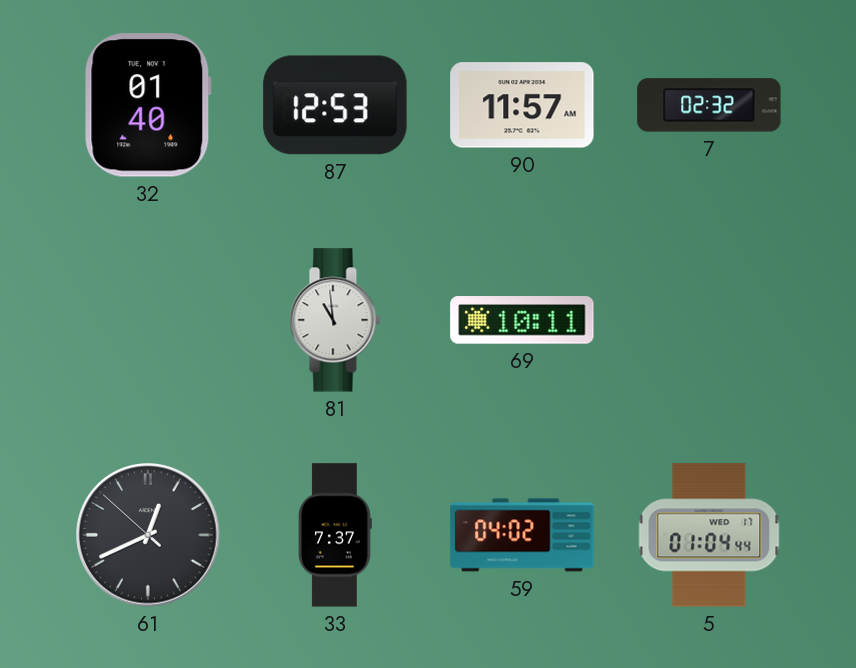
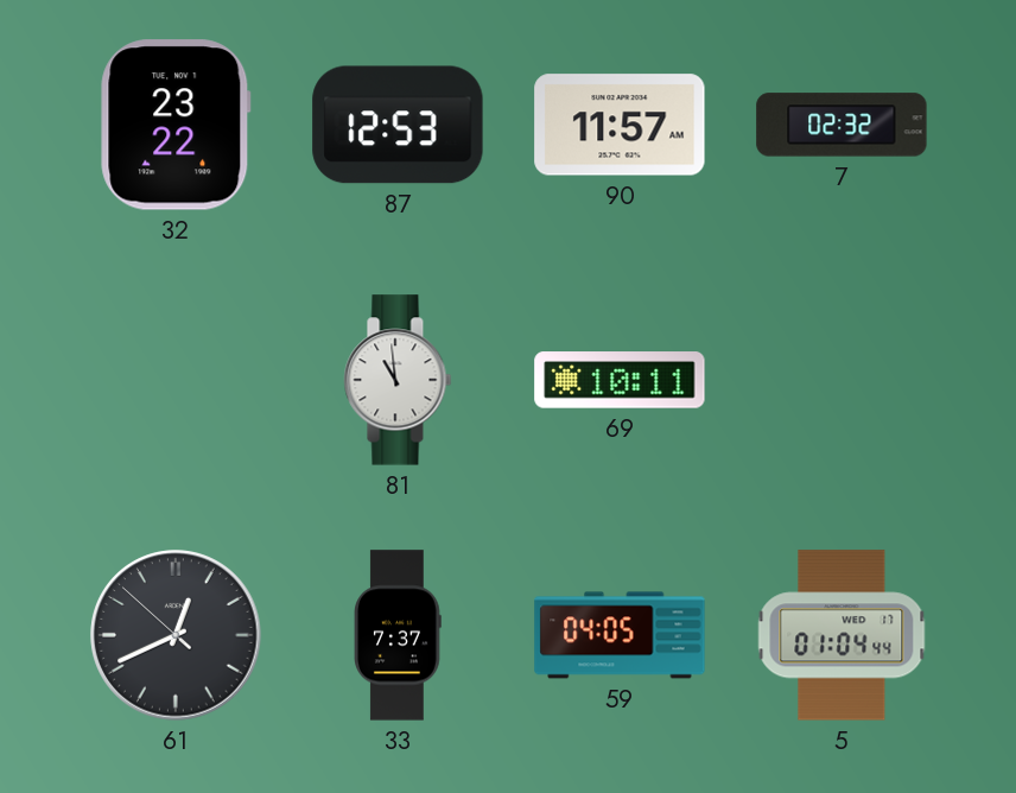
32: 01:40 -> 23:22
59: 04:02 -> 04:05
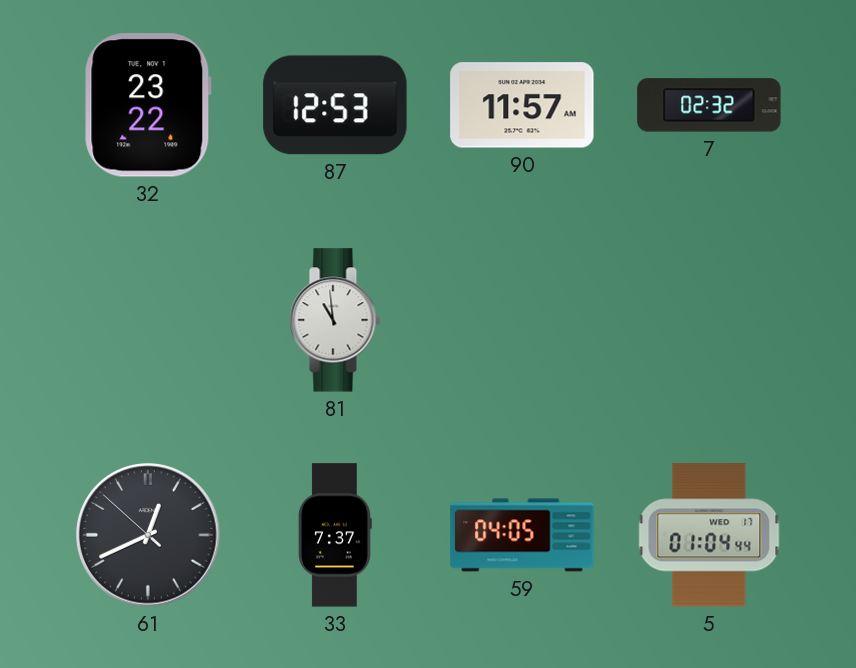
69: 10:11 -> none
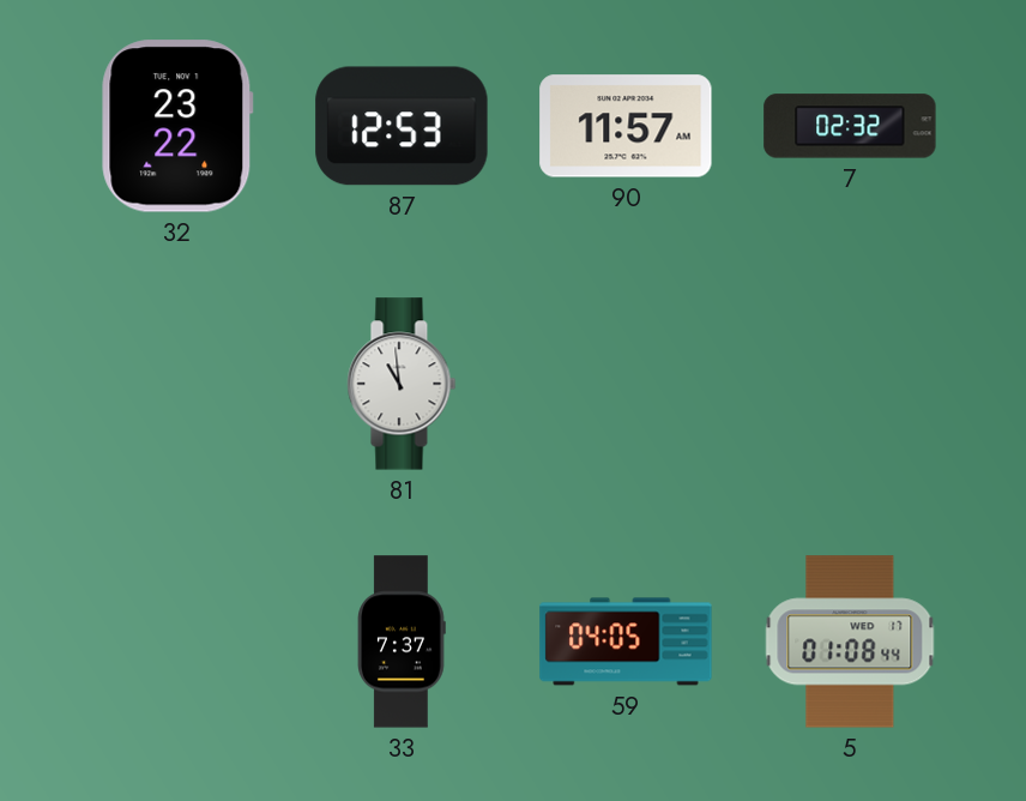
61: 12:40 -> none
5: 01:04 -> 01:08
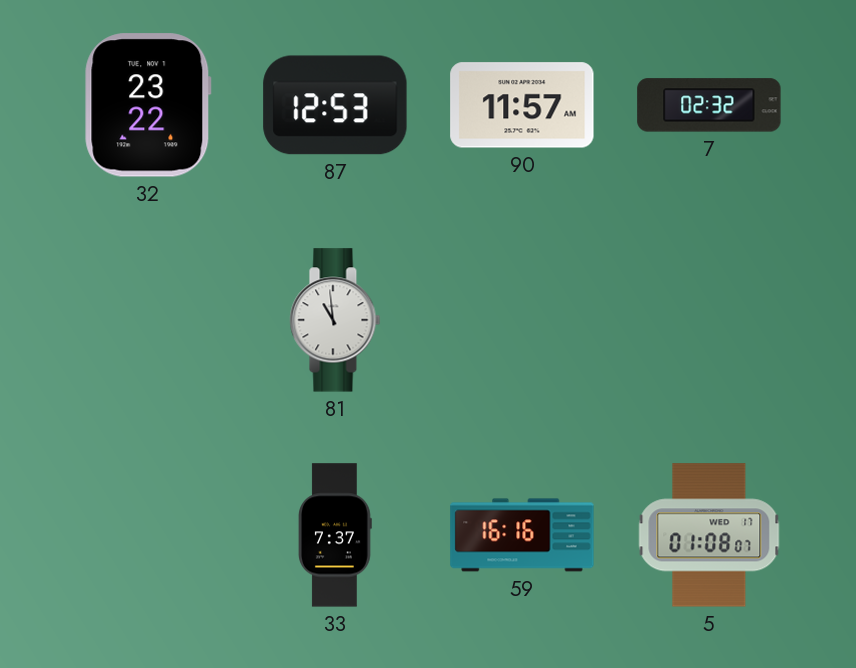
59: 04:05 -> 16:16
5: 01:08:44 -> 01:08:07
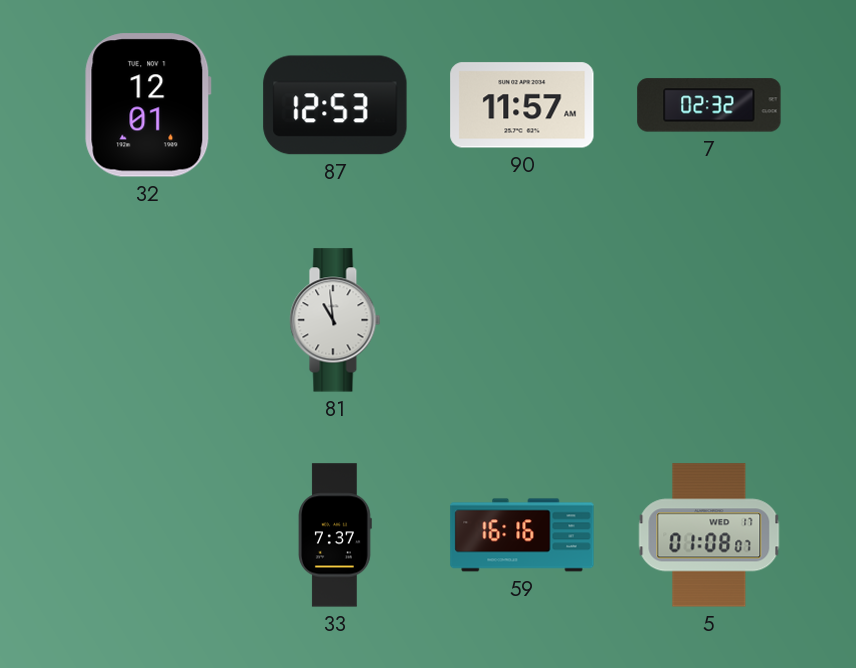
32: 23:22 -> 12:01
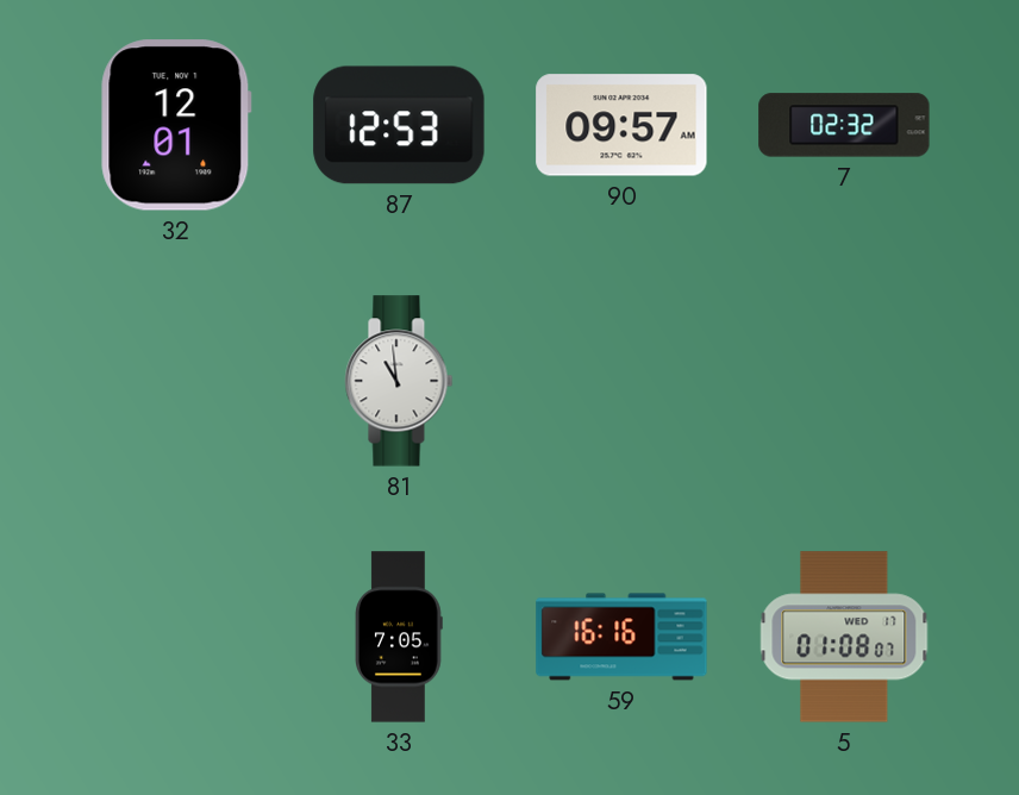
90: 11:57 -> 09:57
33: 7:37 -> 7:05
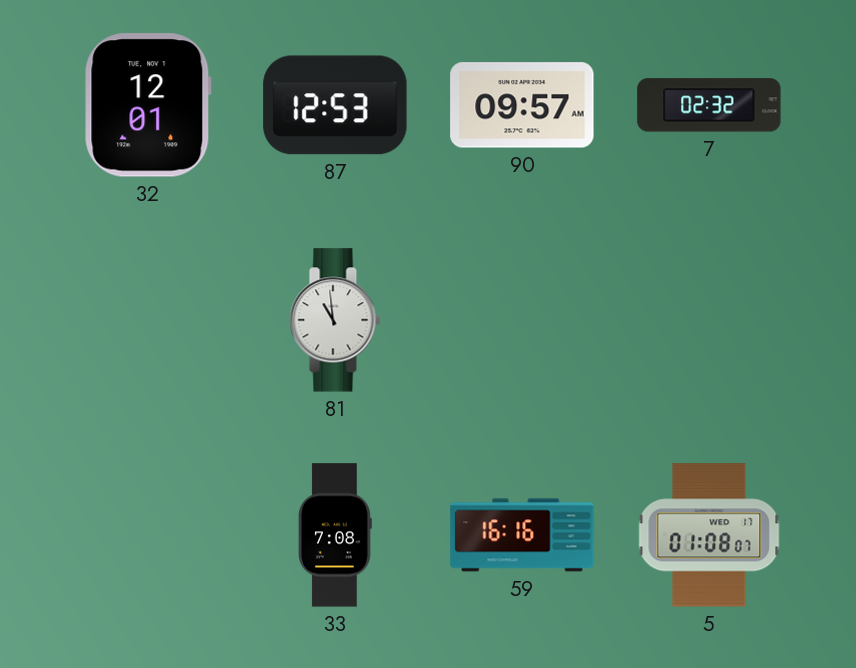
33: 7:05 -> 7:08
